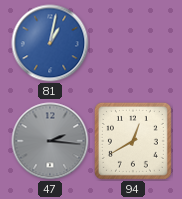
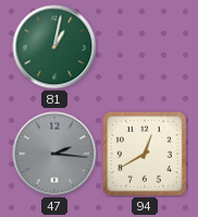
81 dial: blue -> green
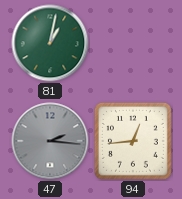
94: 12:40 -> 12:44
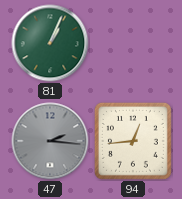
81: 1:02 -> 1:04
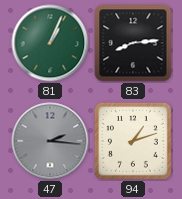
83: none -> 8:14
94: 12:44 -> 1:12
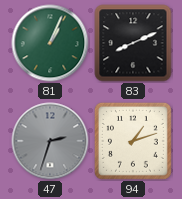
83: 8:14 -> 8:11
47: 2:16 -> 2:33
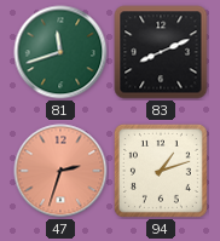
81: 1:04 -> 11:42
47 dial: grey -> salmon
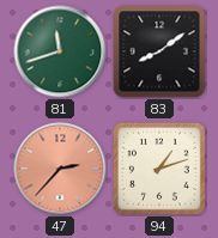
83: 8:11 -> 8:09
47: 2:33 -> 2:37
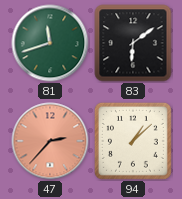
83: 8:09 -> 6:09
94: 1:12 -> 1:08
